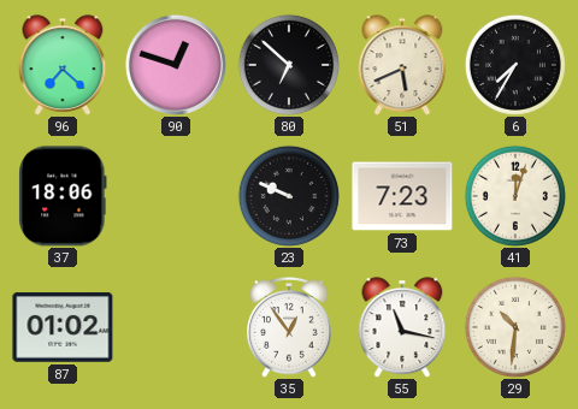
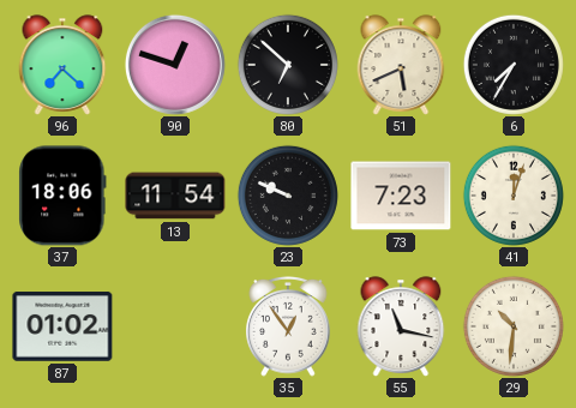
13: none -> 11:54
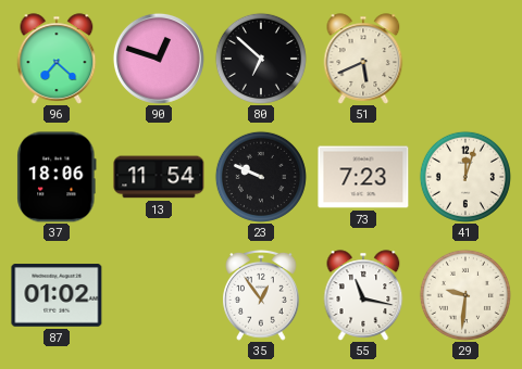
6: 7:35 -> none
29: 10:31 -> 9:31
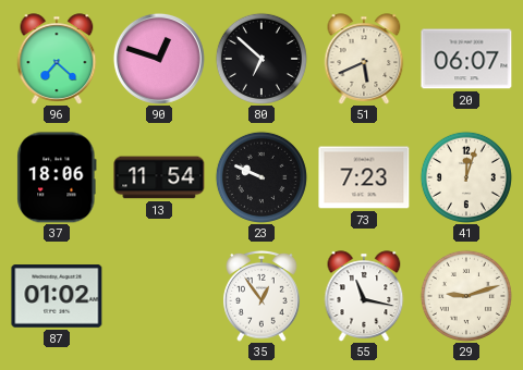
20: none -> 06:07
29: 9:31 -> 9:12
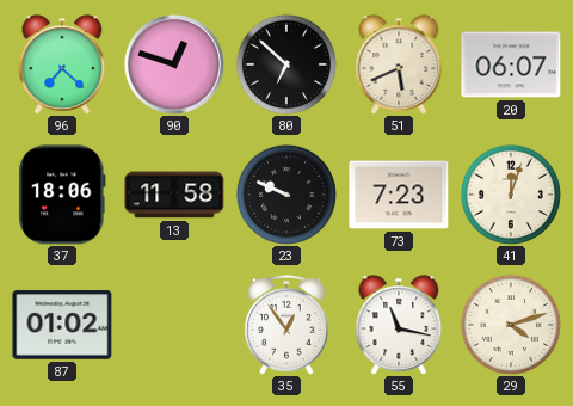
13: 11:54 -> 11:58
29: 9:12 -> 4:12
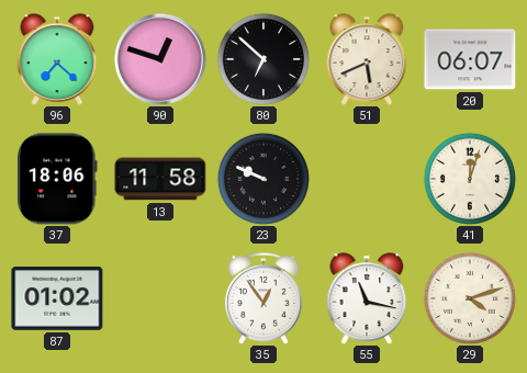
73: 7:23 -> none
